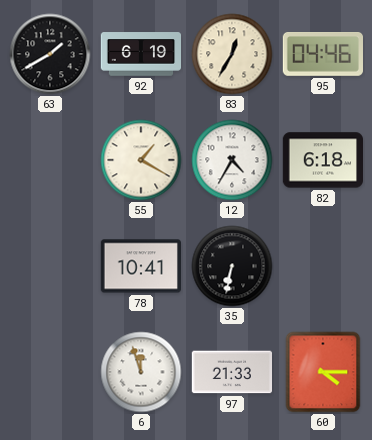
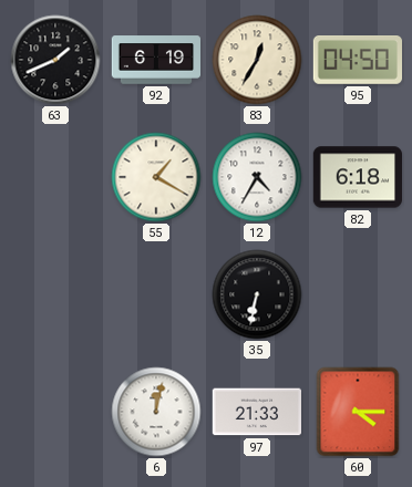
63: 1:40 -> 1:41
95: 04:46 -> 04:50
78: 10:41 -> none
6: 11:57 -> 12:02
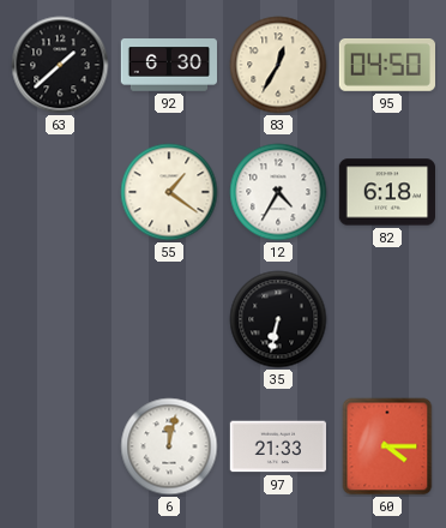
63: 1:41 -> 1:38
92: 6:19 -> 6:30
55: 1:20 -> 1:21
